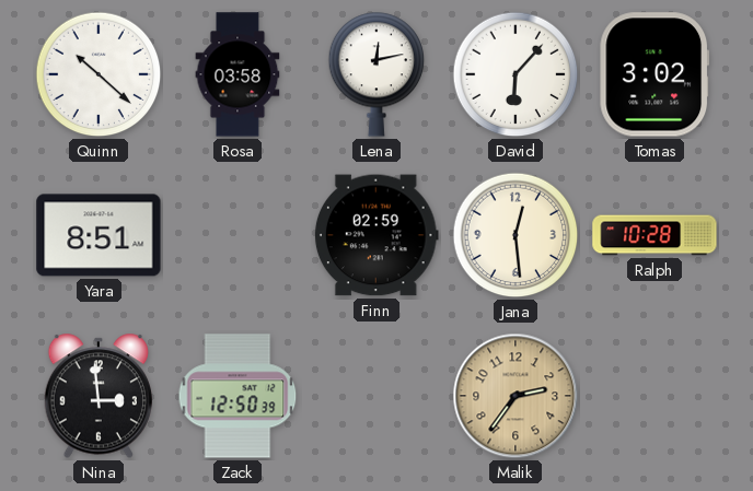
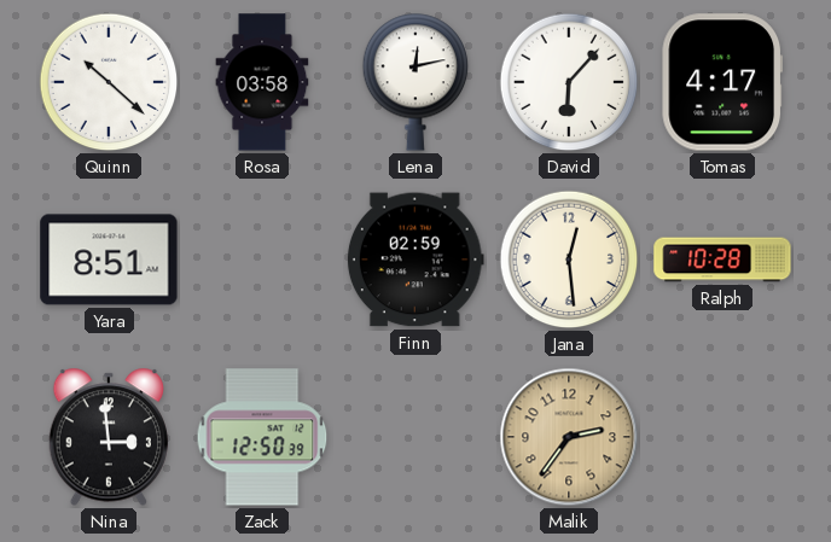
Tomas: 3:02 -> 4:17
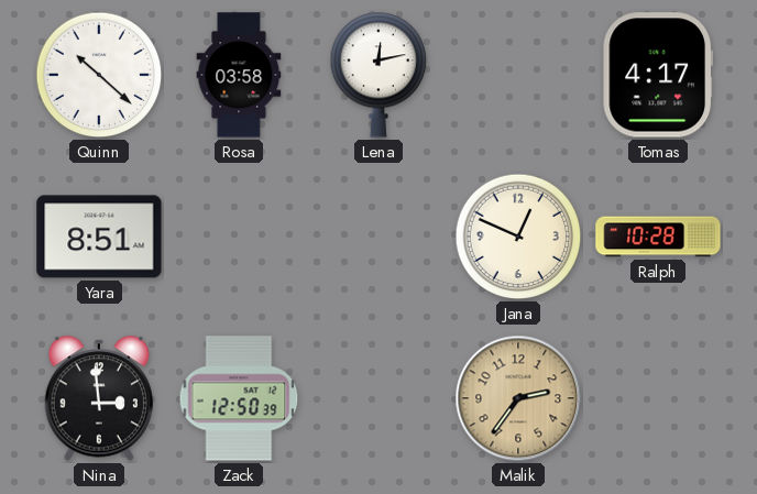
David: 6:07 -> none
Finn: 02:59 -> none
Jana: 12:29 -> 12:49
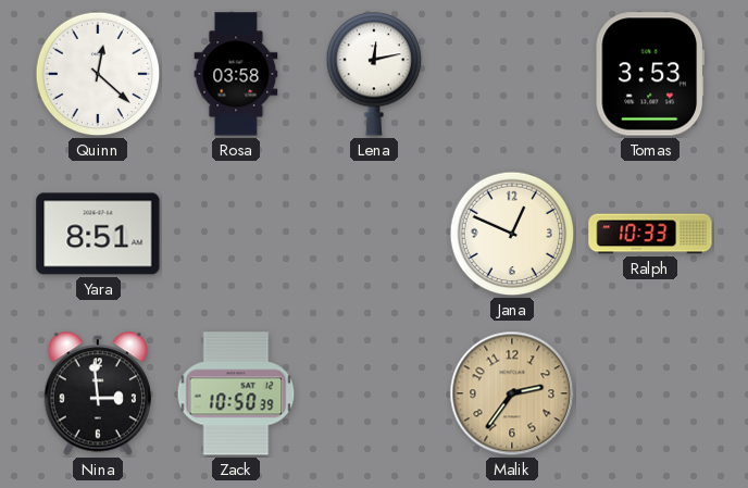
Quinn: 10:22 -> 12:22
Tomas: 4:17 -> 3:53
Ralph: 10:28 -> 10:33
Zack: 12:50 -> 10:50
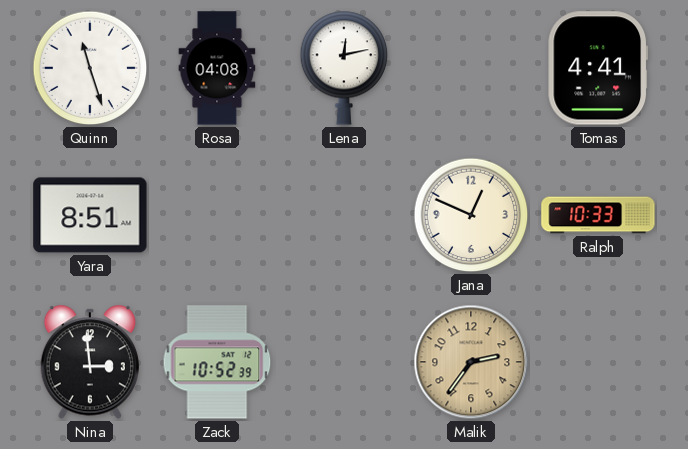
Quinn: 12:22 -> 11:27
Rosa: 03:58 -> 04:08
Tomas: 3:53 -> 4:41
Zack: 10:50 -> 10:52
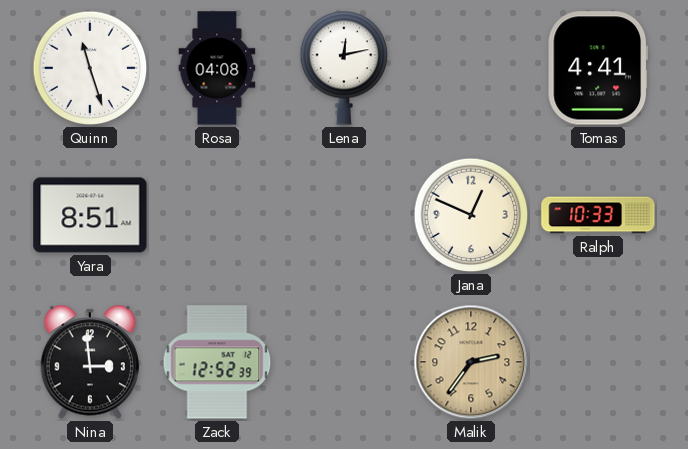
Zack: 10:52 -> 12:52
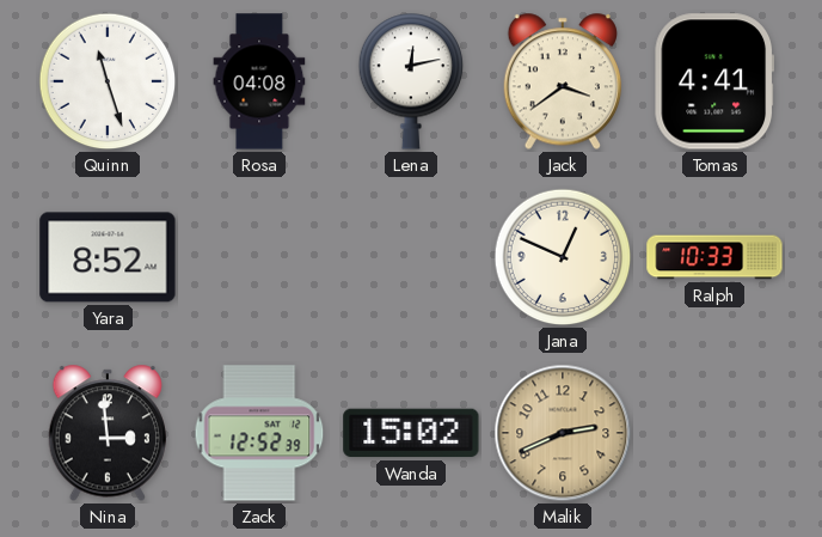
Jack: none -> 3:39
Yara: 8:51 -> 8:52
Wanda: none -> 15:02
Malik: 2:36 -> 2:41
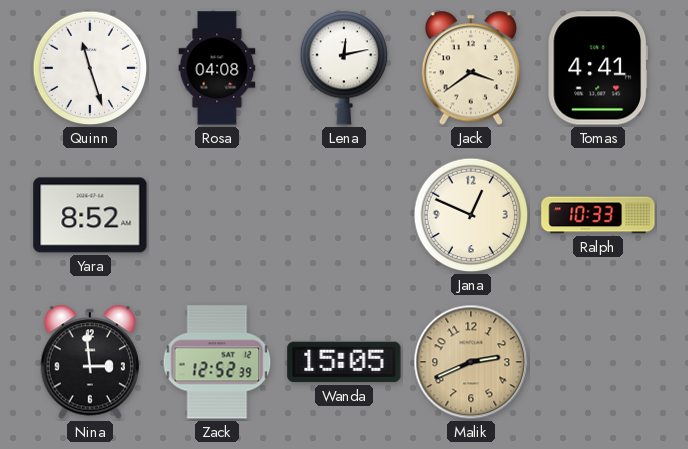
Wanda: 15:02 -> 15:05
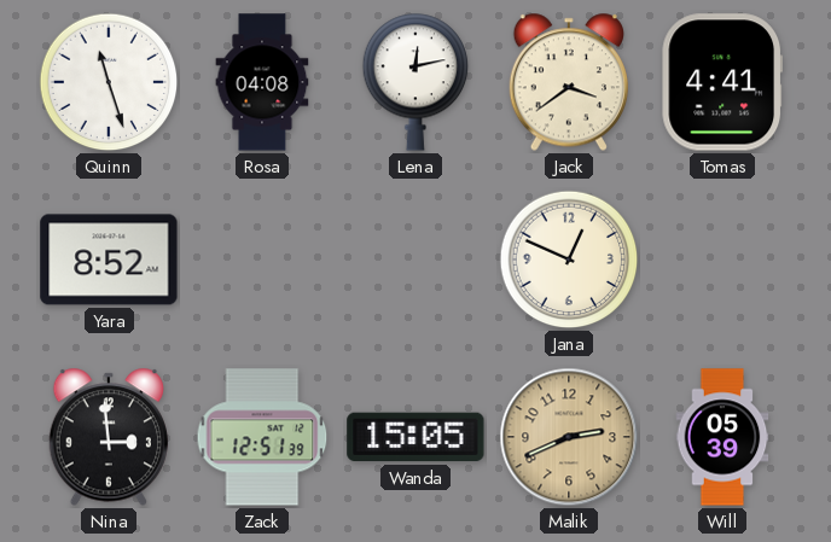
Ralph: 10:33 -> none
Zack: 12:52 -> 12:51
Will: none -> 05:39
